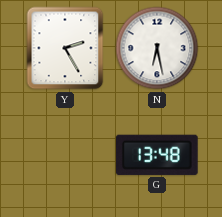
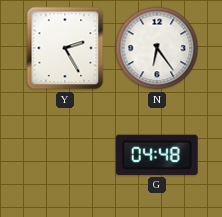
N: 6:28 -> 6:24
G: 13:48 -> 04:48
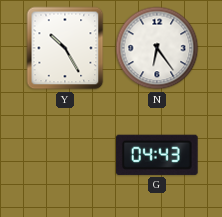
Y: 2:25 -> 10:25
G: 04:48 -> 04:43
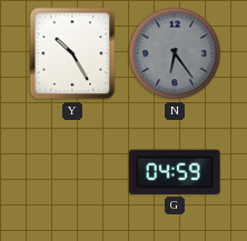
N dial: white -> grey
G: 04:43 -> 04:59
